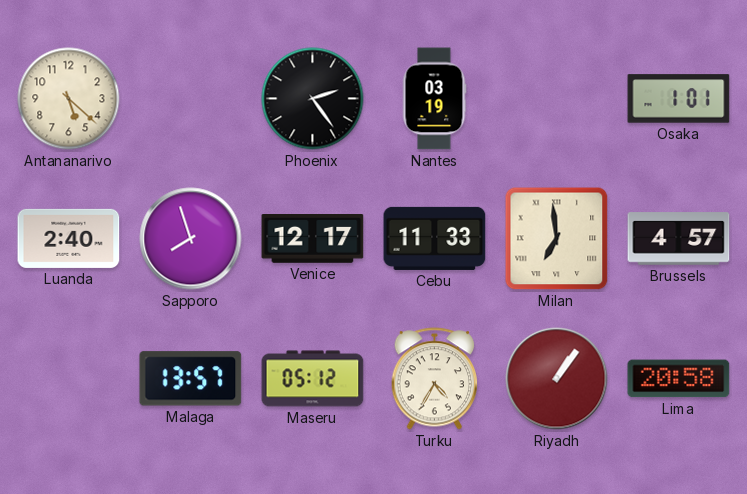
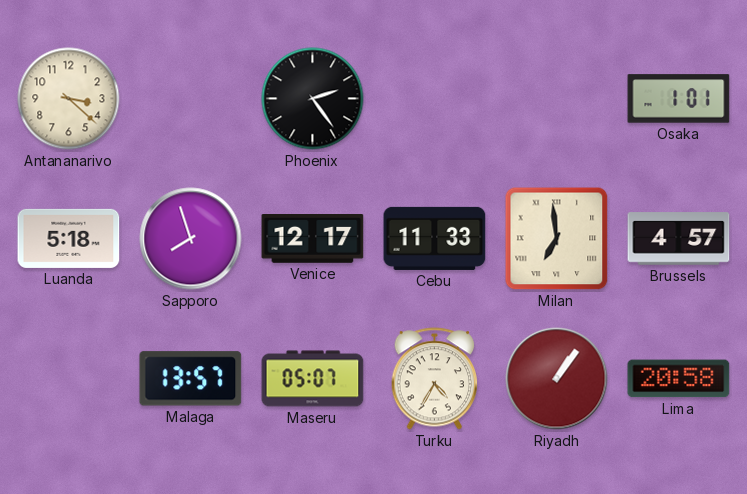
Antananarivo: 5:22 -> 3:22
Nantes: 03:19 -> none
Luanda: 2:40 -> 5:18
Maseru: 05:12 -> 05:07
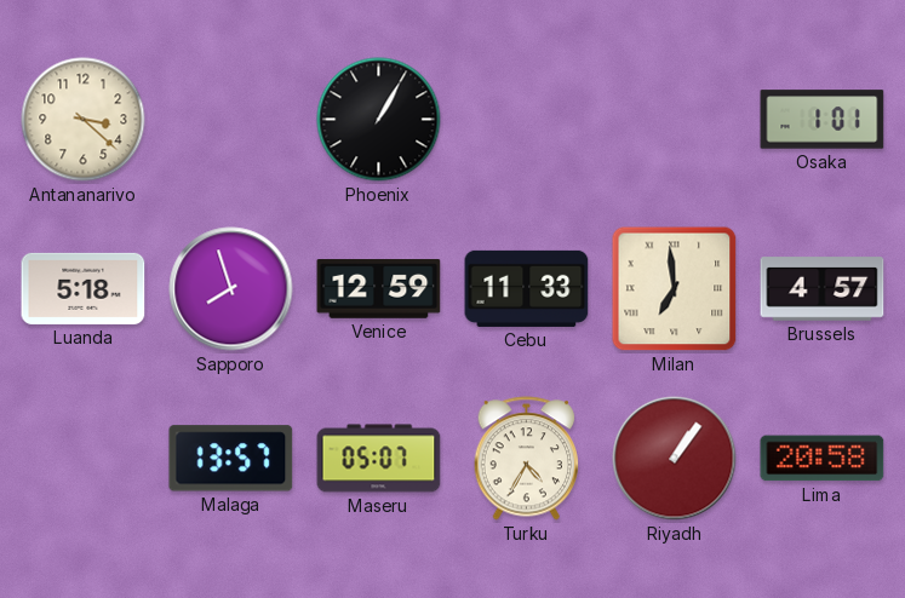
Phoenix: 2:24 -> 1:05
Venice: 12:17 -> 12:59
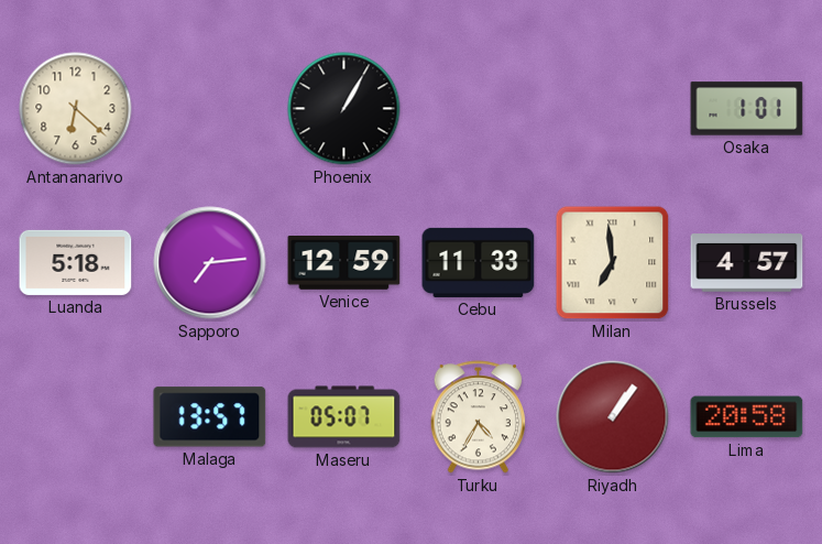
Antananarivo: 3:22 -> 6:22
Sapporo: 7:57 -> 7:14
